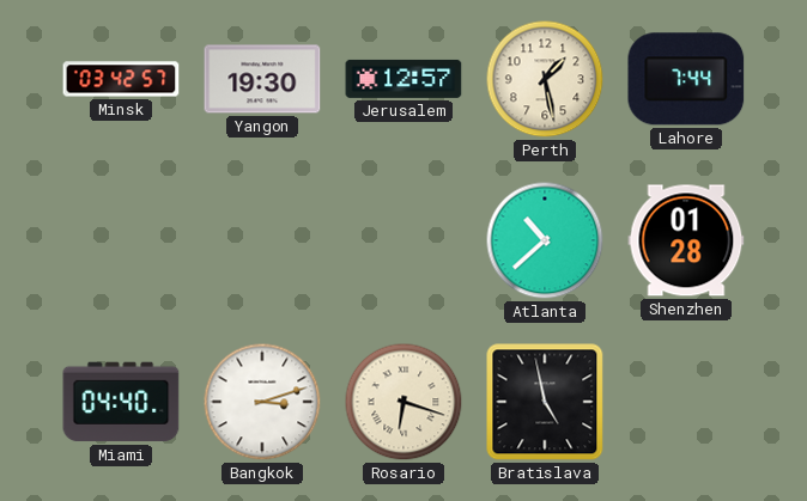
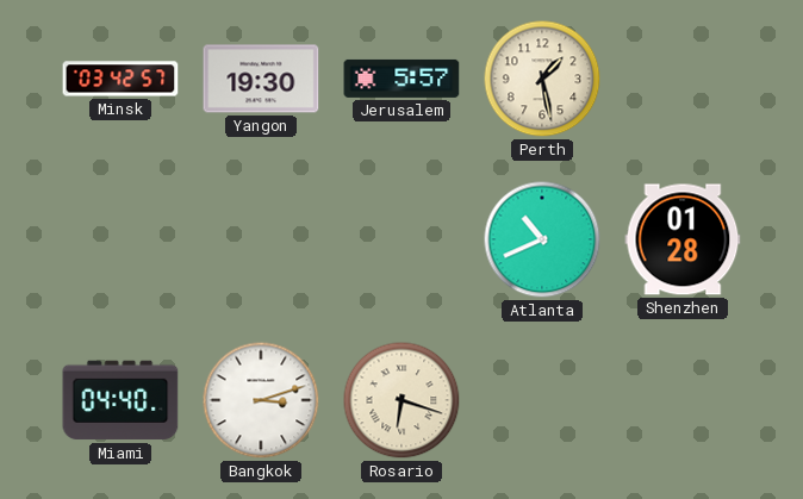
Jerusalem: 12:57 -> 5:57
Lahore: 7:44 -> none
Atlanta: 10:38 -> 10:41
Bratislava: 4:58 -> none
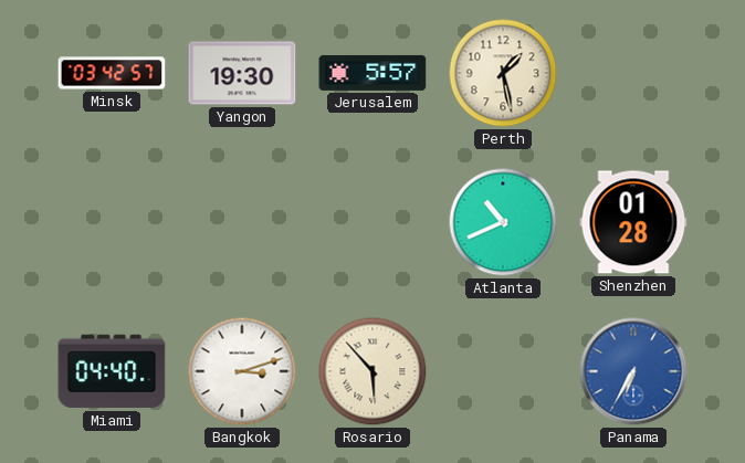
Rosario: 6:18 -> 5:53
Panama: none -> 6:35
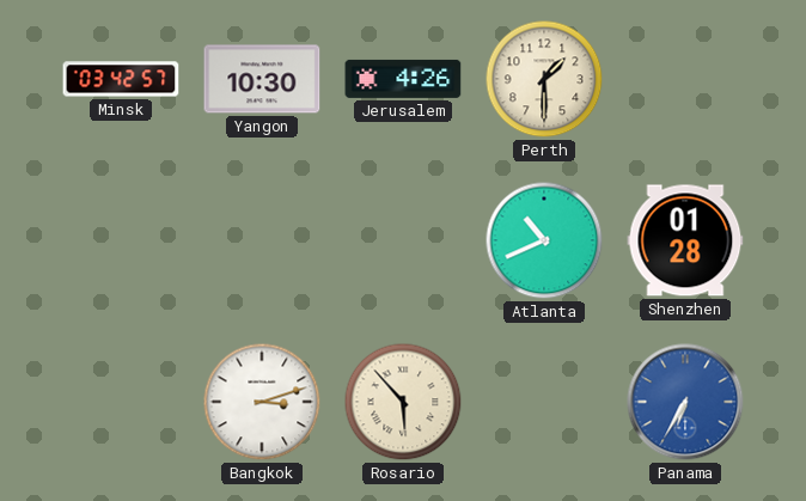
Yangon: 19:30 -> 10:30
Jerusalem: 5:57 -> 4:26
Perth: 1:28 -> 1:30
Miami: 04:40 -> none
